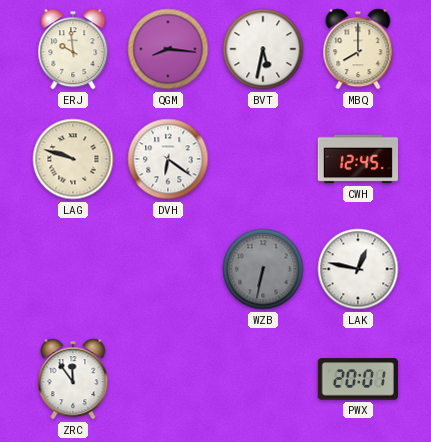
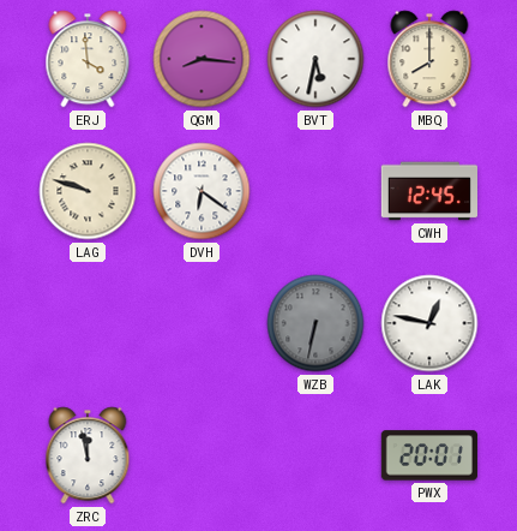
ERJ: 9:59 -> 3:59
ZRC: 11:54 -> 11:58
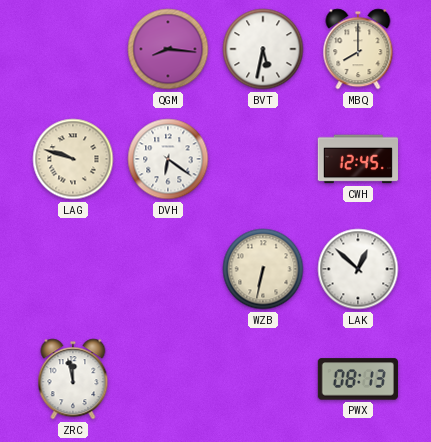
ERJ: 3:59 -> none
WZB dial: grey -> cream
LAK: 12:47 -> 12:52
PWX: 20:01 -> 08:13
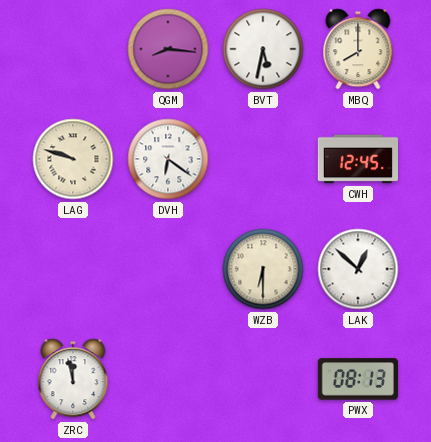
WZB: 6:32 -> 6:30
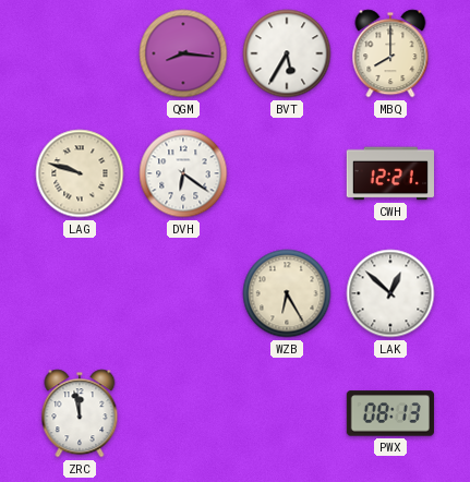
BVT: 5:32 -> 5:35
CWH: 12:45 -> 12:21
WZB: 6:30 -> 6:25
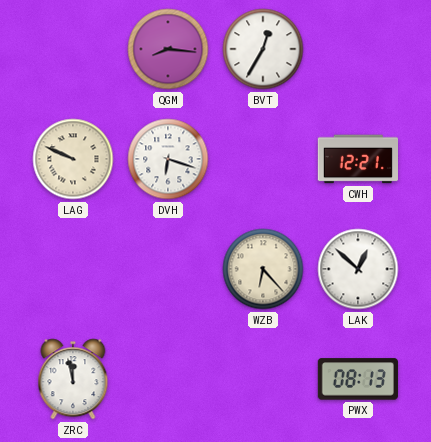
BVT: 5:35 -> 12:35
MBQ: 8:00 -> none
LAG: 9:48 -> 9:49
DVH: 6:21 -> 6:18
WZB: 6:25 -> 6:23
